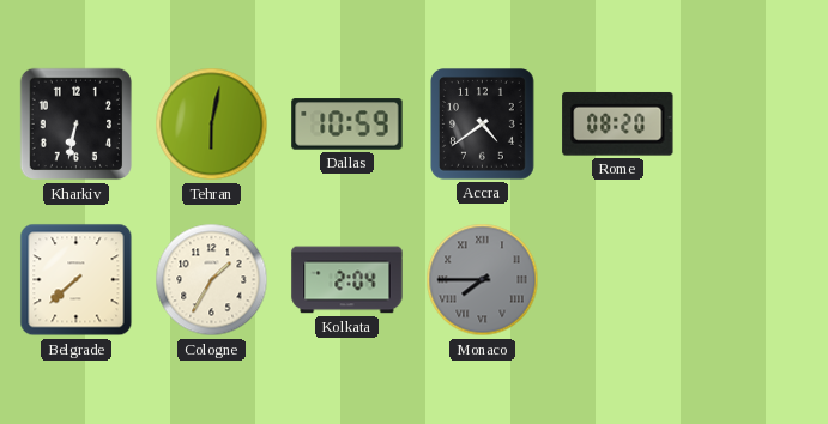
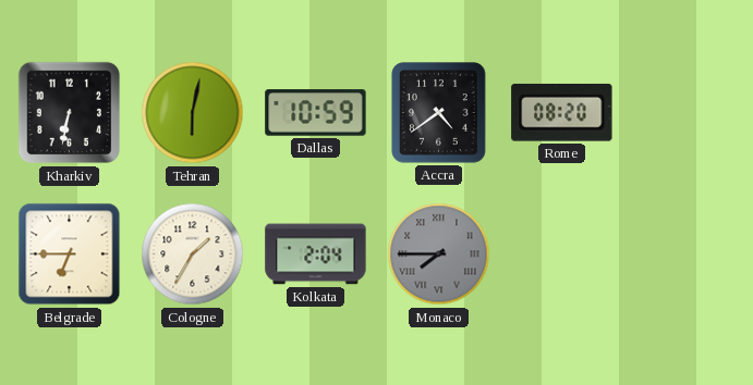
Belgrade: 7:38 -> 6:45
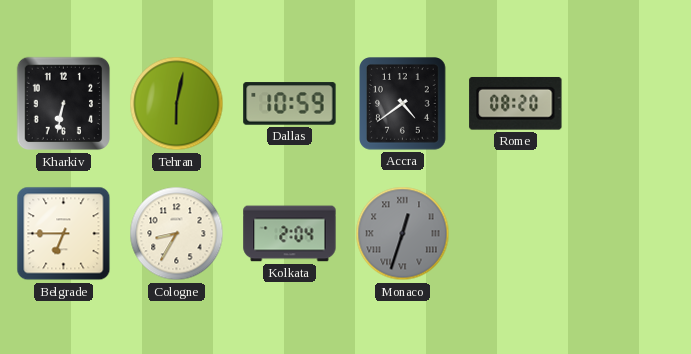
Cologne: 1:35 -> 8:35
Monaco: 7:45 -> 12:33
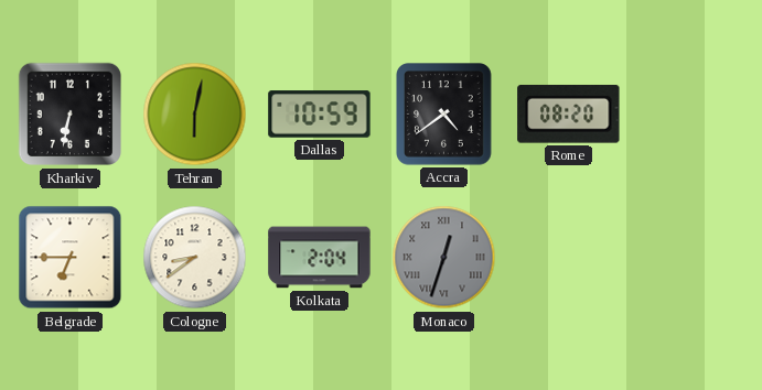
Cologne: 8:35 -> 8:39
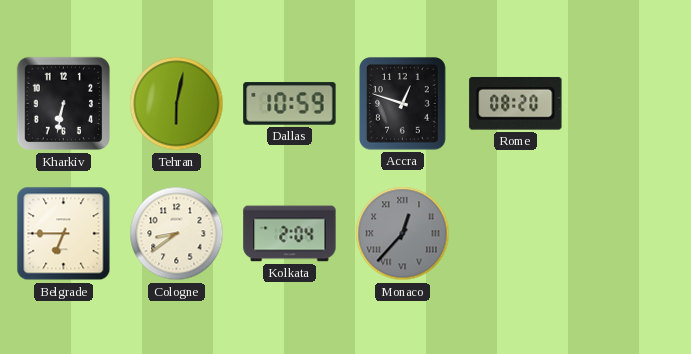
Accra: 4:39 -> 12:48
Monaco: 12:33 -> 12:37
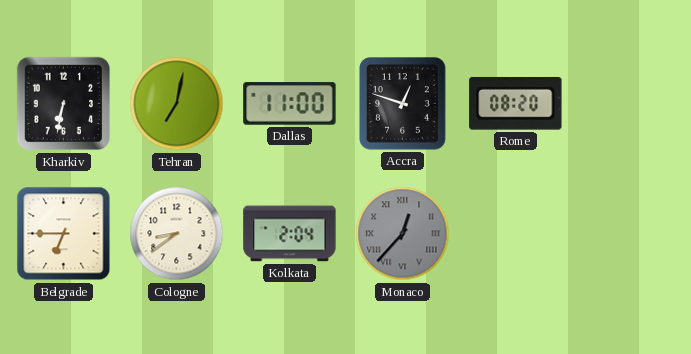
Tehran: 6:02 -> 7:02
Dallas: 10:59 -> 11:00
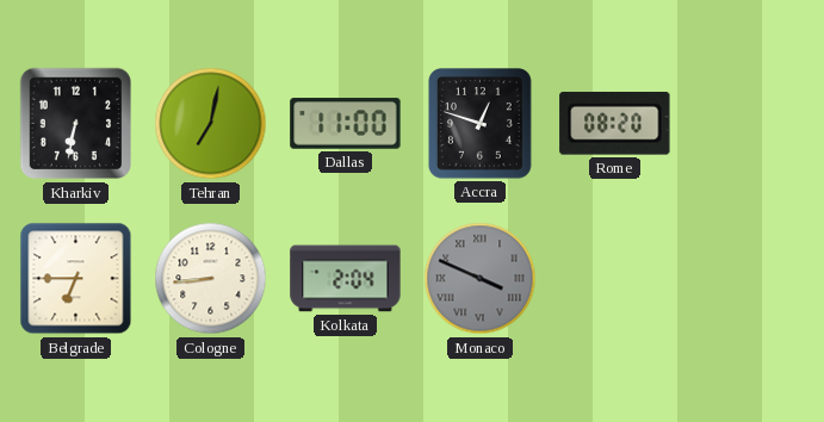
Cologne: 8:39 -> 8:44
Monaco: 12:37 -> 3:49
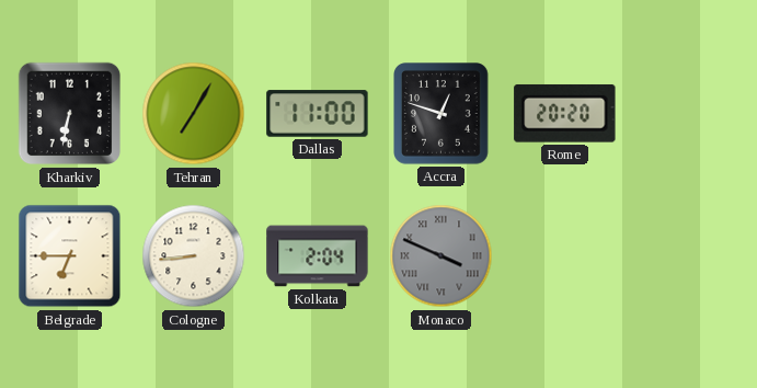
Tehran: 7:02 -> 7:05
Rome: 08:20 -> 20:20
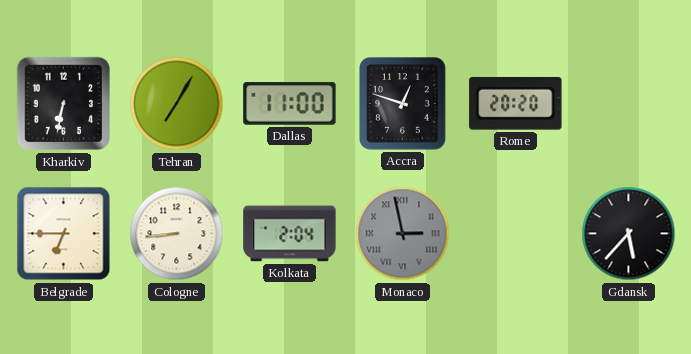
Monaco: 3:49 -> 2:58
Gdansk: none -> 5:37
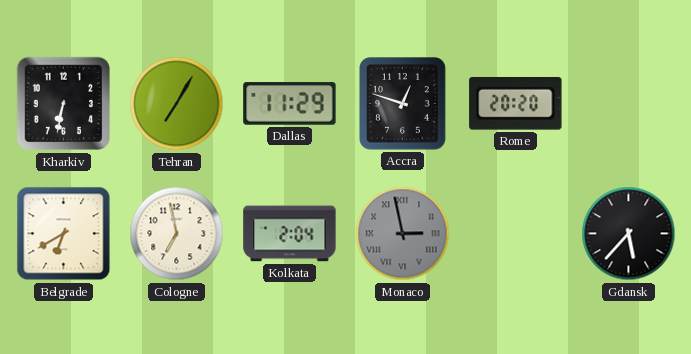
Dallas: 11:00 -> 11:29
Belgrade: 6:45 -> 6:40
Cologne: 8:44 -> 6:58
